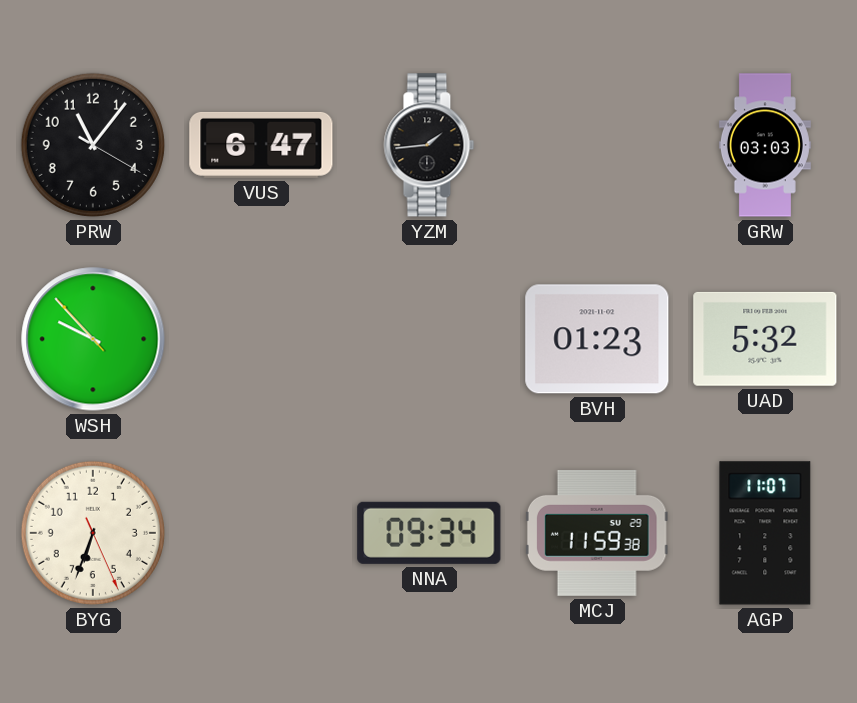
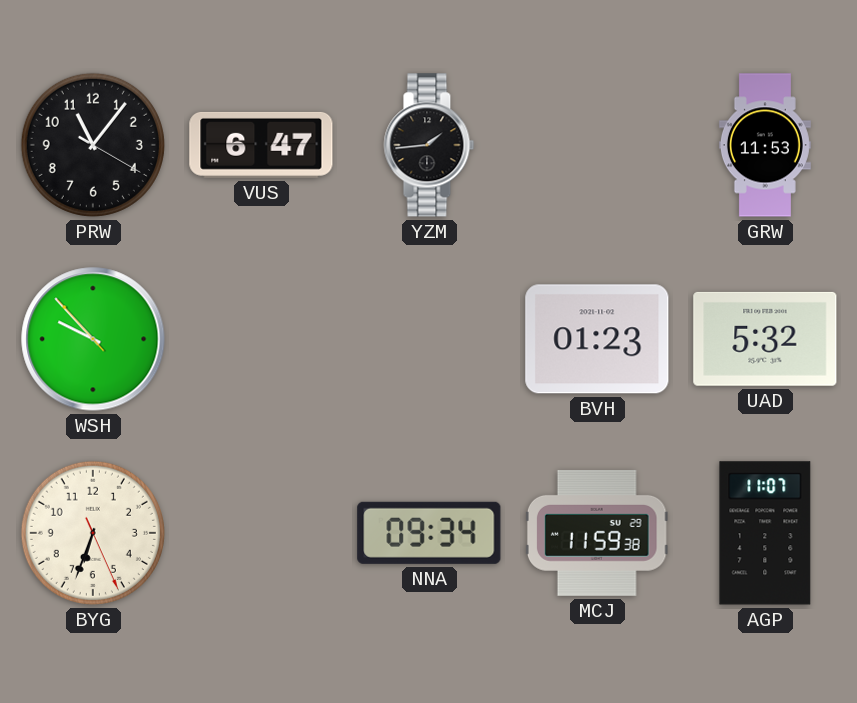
GRW: 03:03 -> 11:53
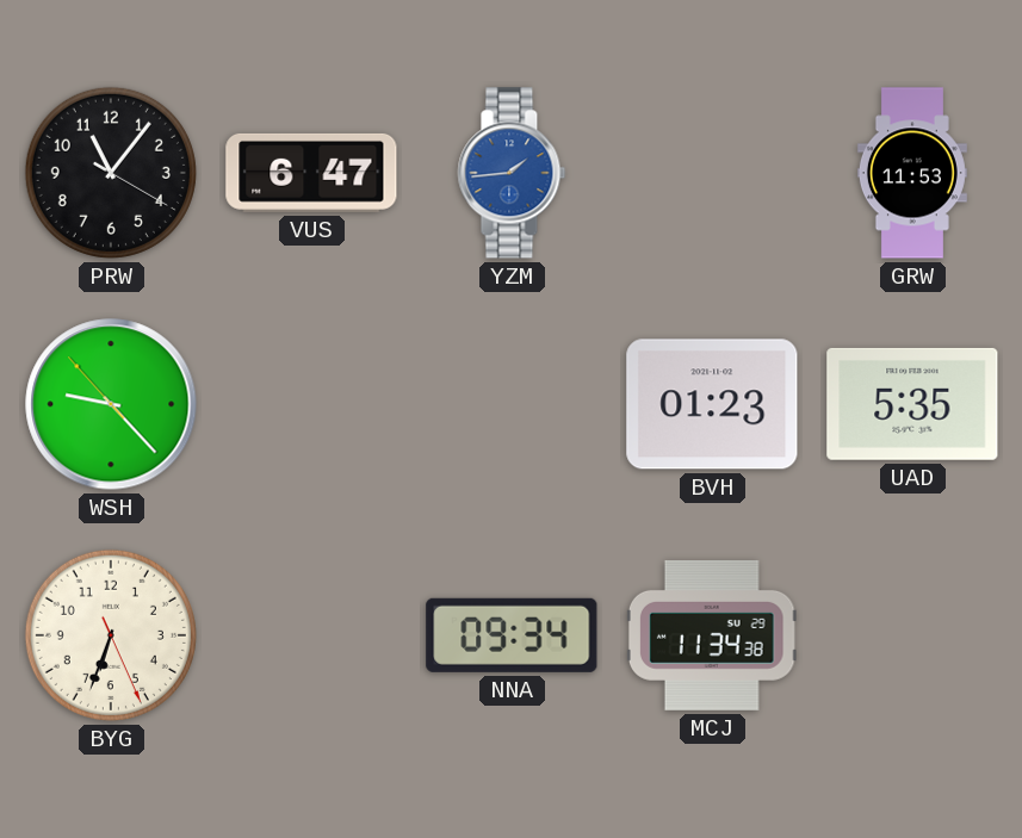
YZM dial: black -> blue
WSH: 9:52 -> 9:22
UAD: 5:32 -> 5:35
MCJ: 11:59 -> 11:34
AGP: 11:07 -> none
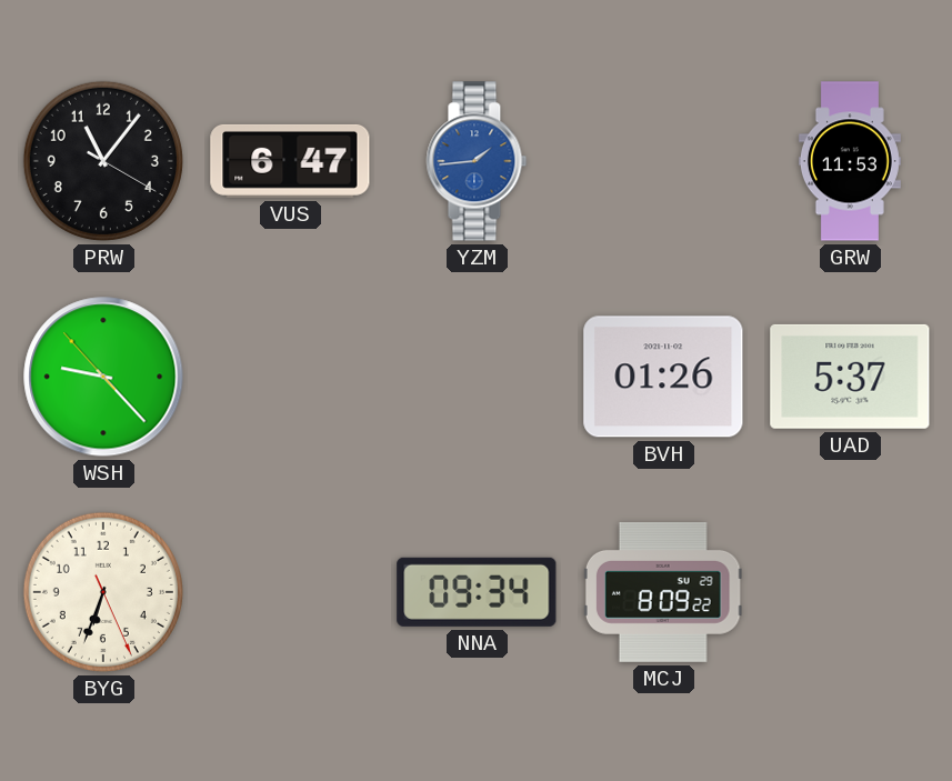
BVH: 01:23 -> 01:26
UAD: 5:35 -> 5:37
MCJ: 11:34 -> 8:09
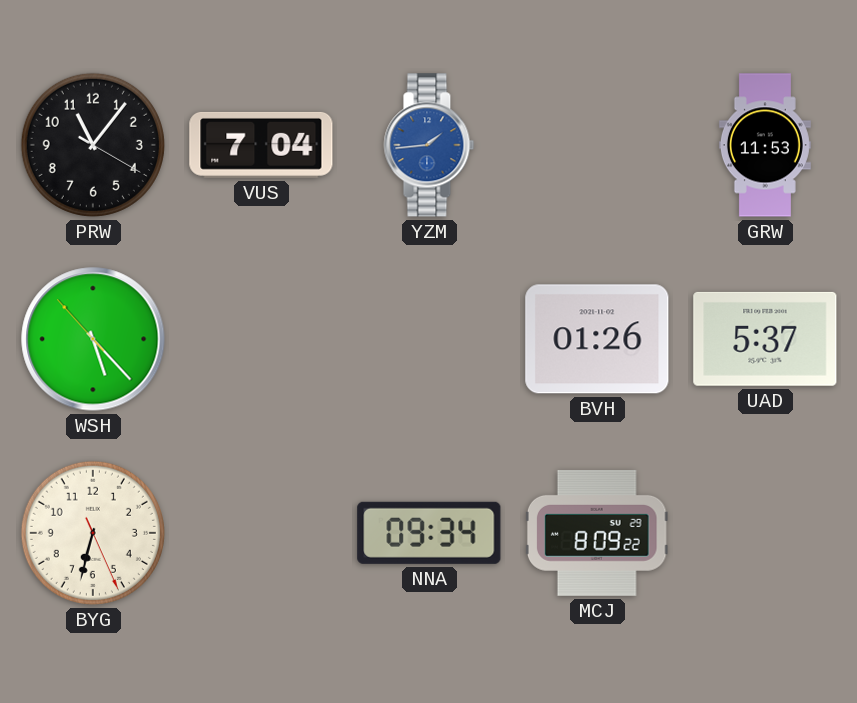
VUS: 6:47 -> 7:04
WSH: 9:22 -> 5:22
BYG: 6:33 -> 6:32
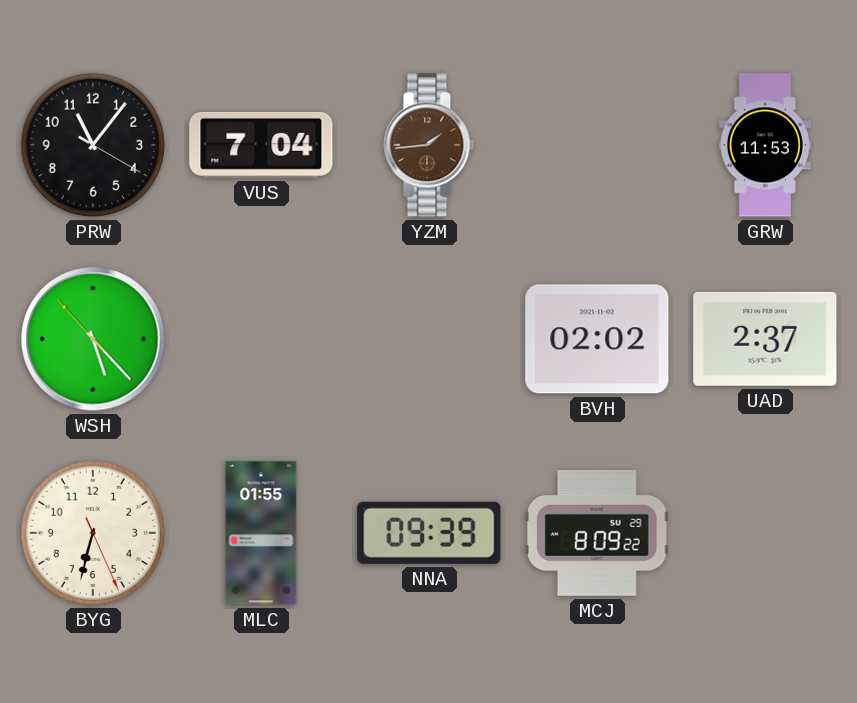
YZM dial: blue -> brown
BVH: 01:26 -> 02:02
UAD: 5:37 -> 2:37
MLC: none -> 01:55
NNA: 09:34 -> 09:39
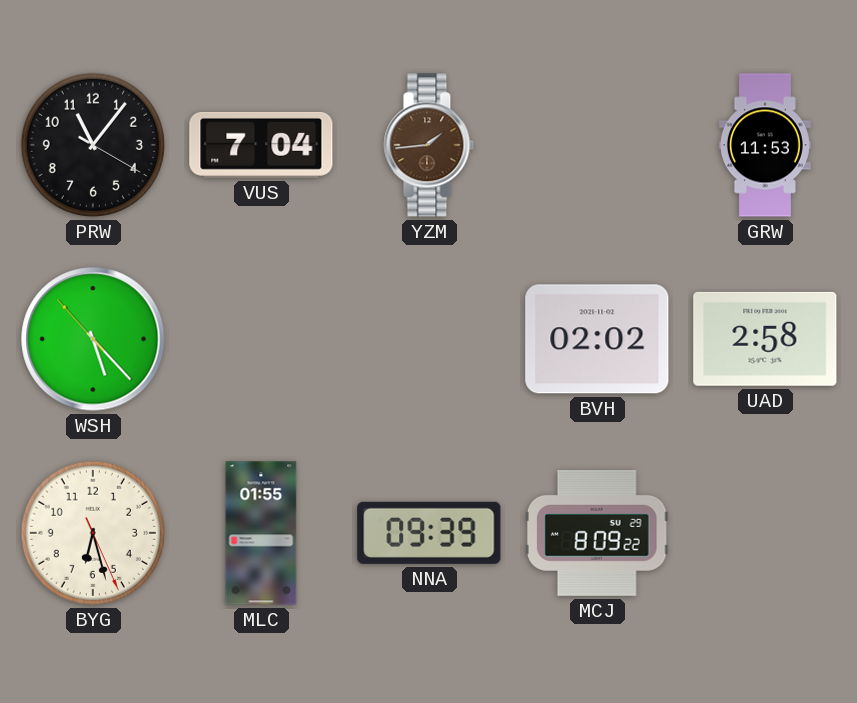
UAD: 2:37 -> 2:58
BYG: 6:32 -> 6:27
